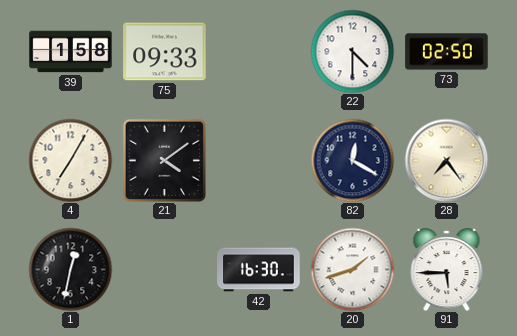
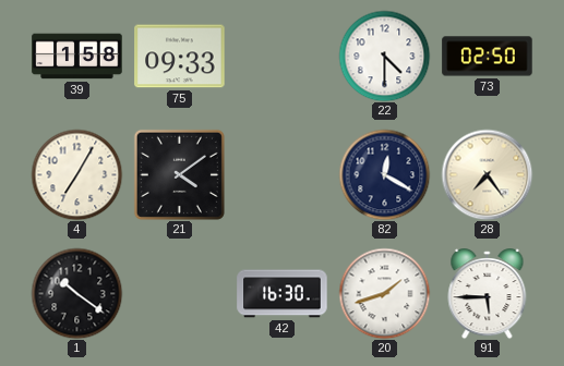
1: 12:32 -> 10:21
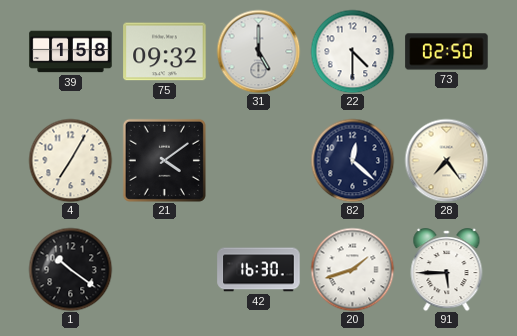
75: 09:33 -> 09:32
31: none -> 5:00
82: 12:20 -> 12:22
